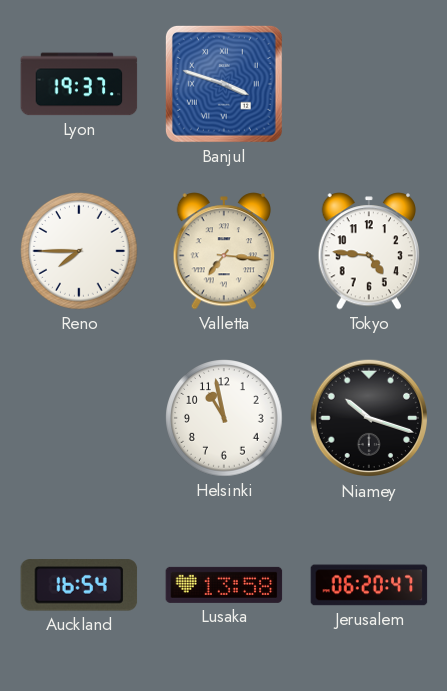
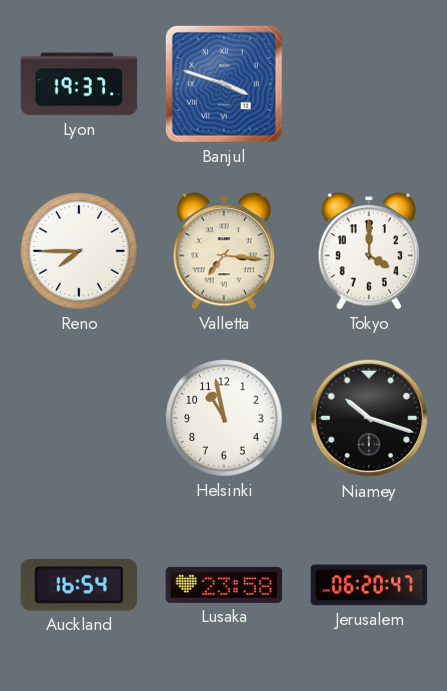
Tokyo: 4:46 -> 4:00
Lusaka: 13:58 -> 23:58
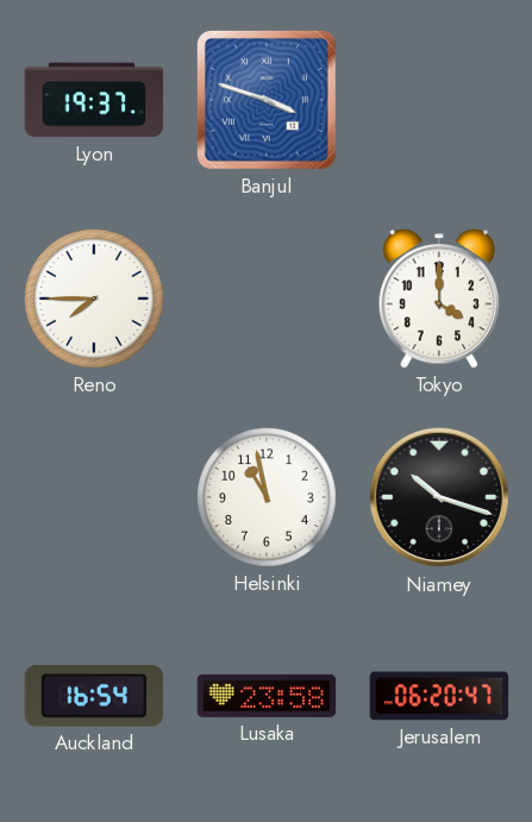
Valletta: 7:16 -> none
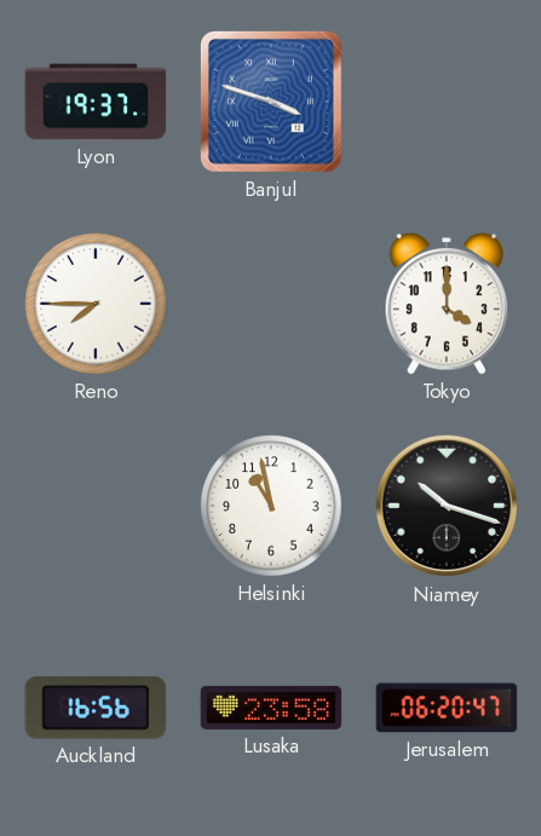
Auckland: 16:54 -> 16:56
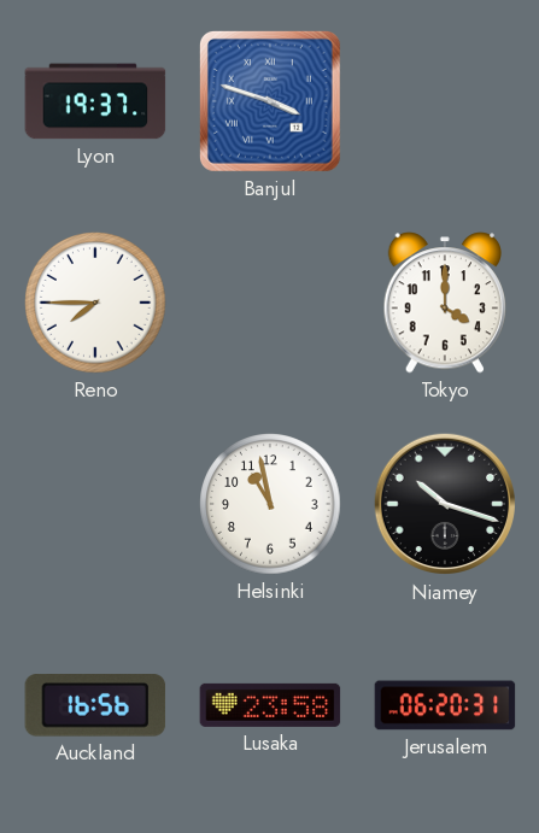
Jerusalem: 06:20:47 -> 06:20:31
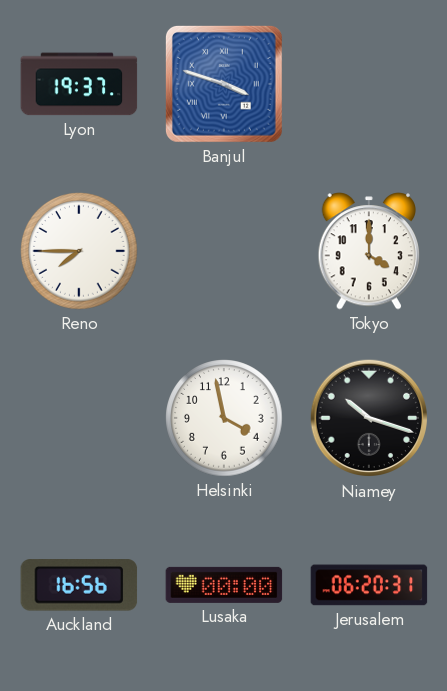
Helsinki: 10:58 -> 3:58
Lusaka: 23:58 -> 00:00
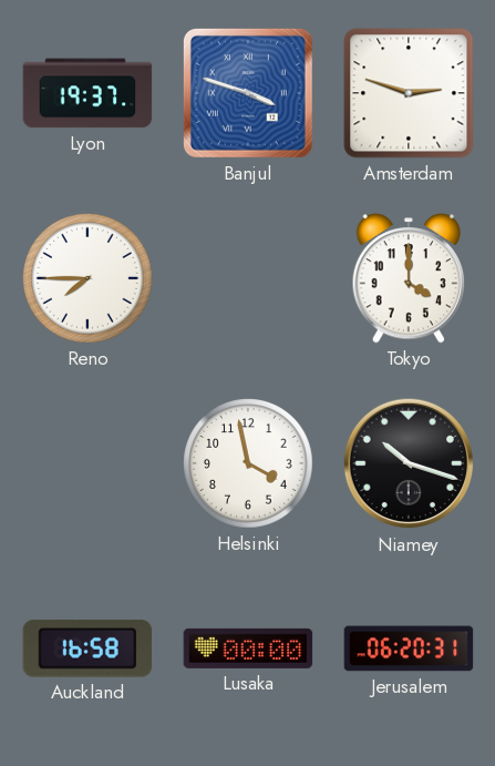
Amsterdam: none -> 2:48
Auckland: 16:56 -> 16:58
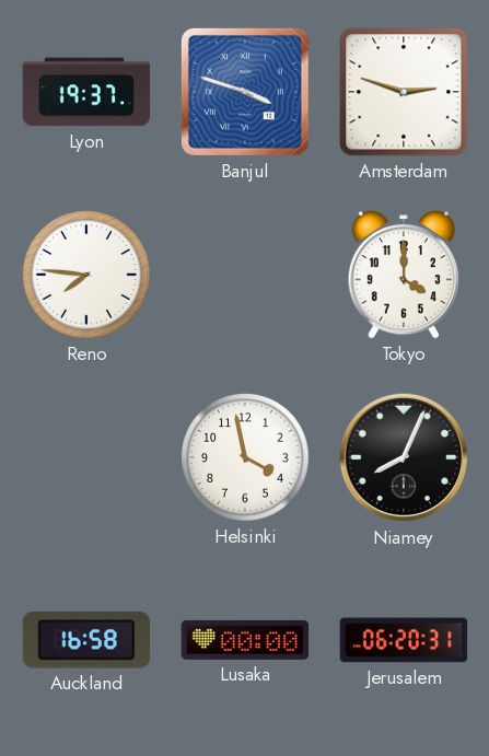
Reno: 7:45 -> 7:46
Niamey: 10:18 -> 8:04
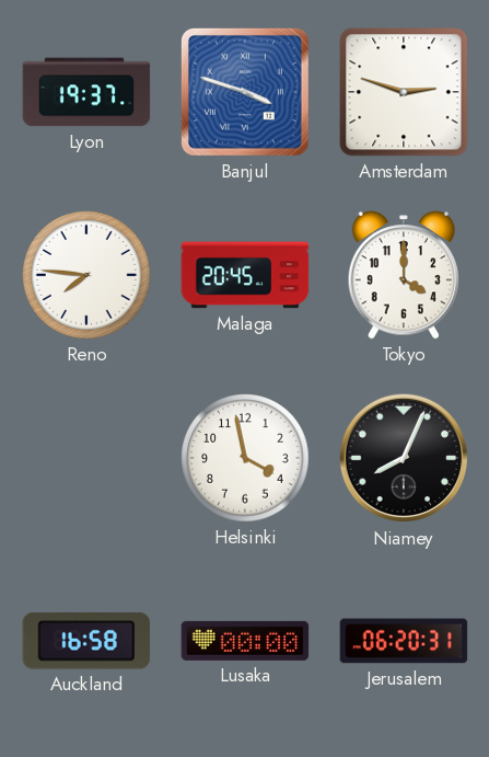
Malaga: none -> 20:45
